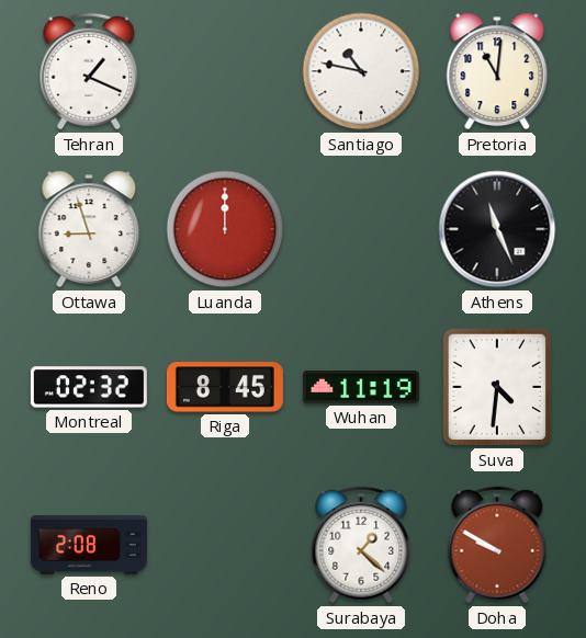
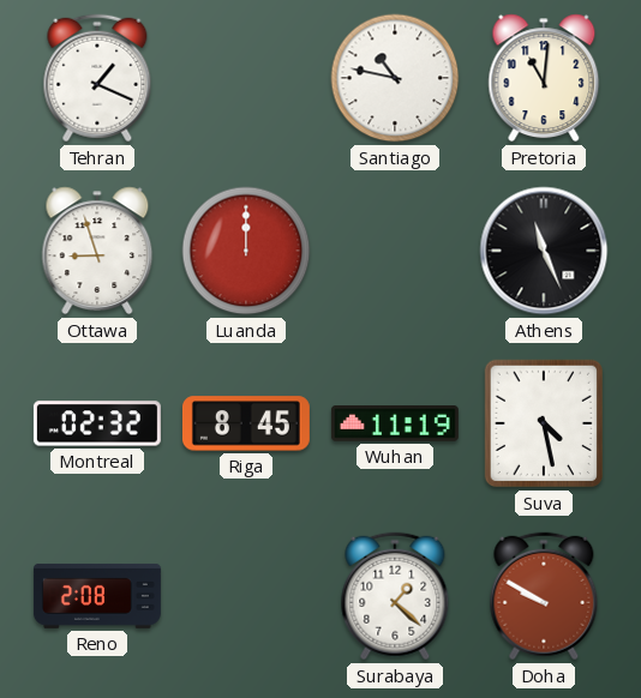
Suva: 4:31 -> 4:28
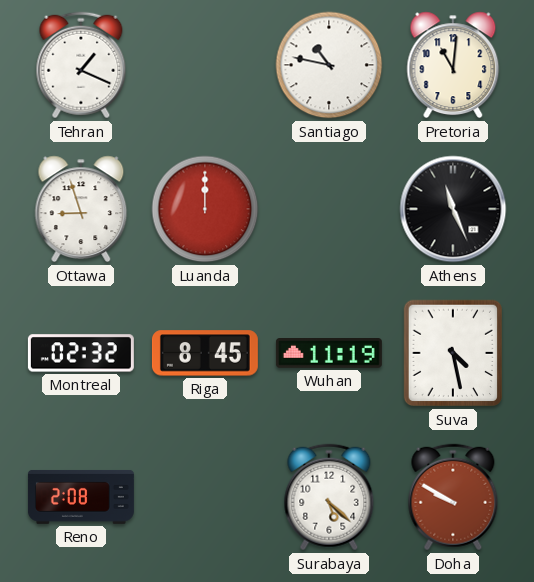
Surabaya: 1:22 -> 5:22
